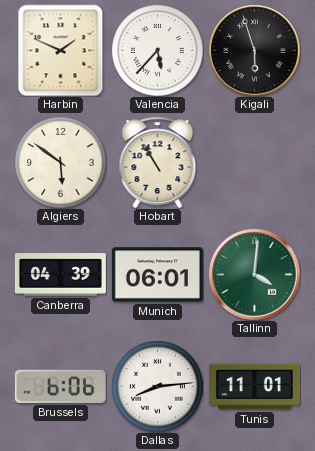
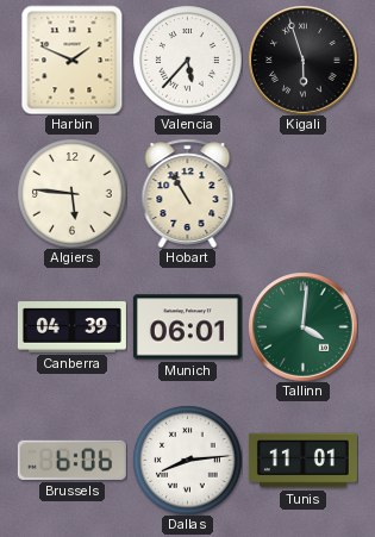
Algiers: 5:51 -> 5:46
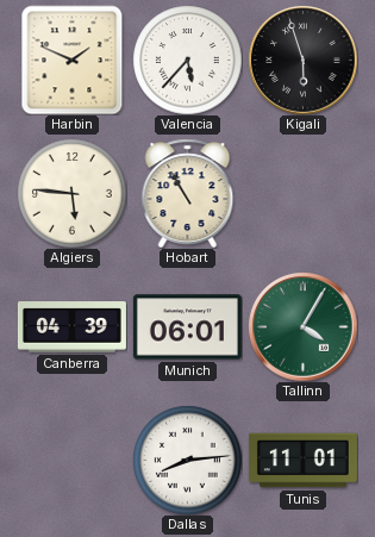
Tallinn: 4:01 -> 4:05
Brussels: 6:06 -> none
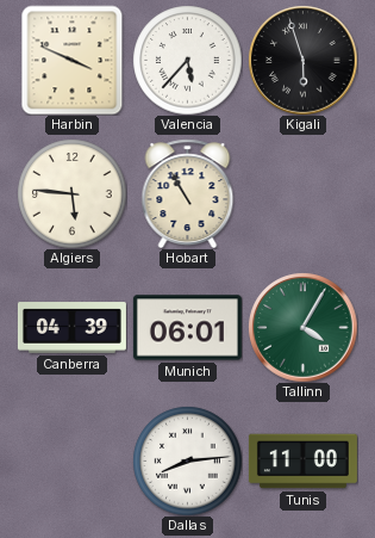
Harbin: 1:49 -> 3:49
Tunis: 11:01 -> 11:00
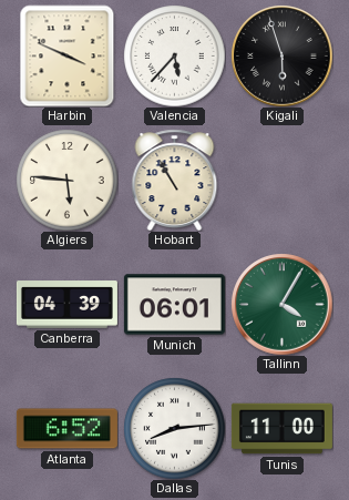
Atlanta: none -> 6:52
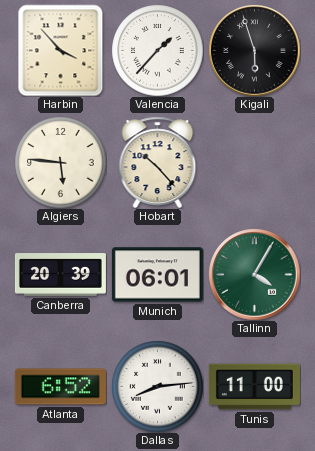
Harbin: 3:49 -> 3:53
Valencia: 5:37 -> 1:37
Hobart: 10:55 -> 10:23
Canberra: 04:39 -> 20:39
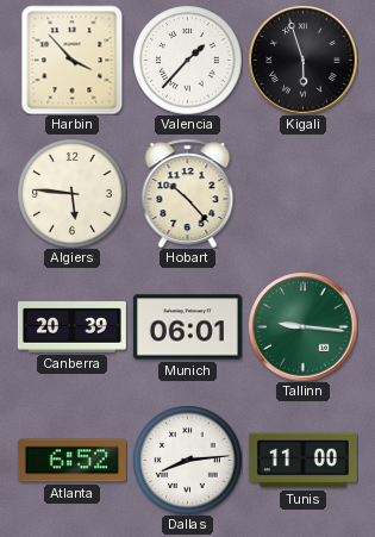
Tallinn: 4:05 -> 9:16
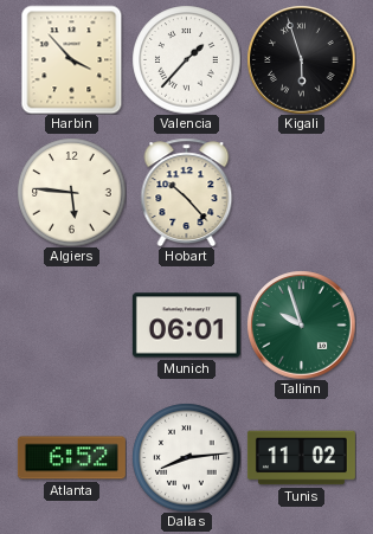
Canberra: 20:39 -> none
Tallinn: 9:16 -> 9:57
Tunis: 11:00 -> 11:02
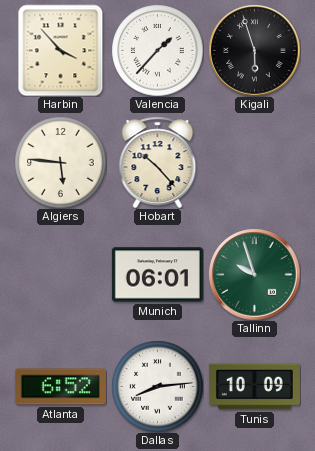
Tunis: 11:02 -> 10:09
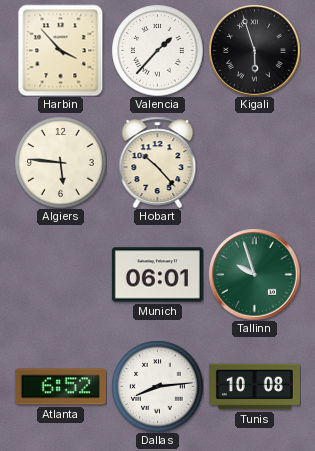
Tunis: 10:09 -> 10:08
